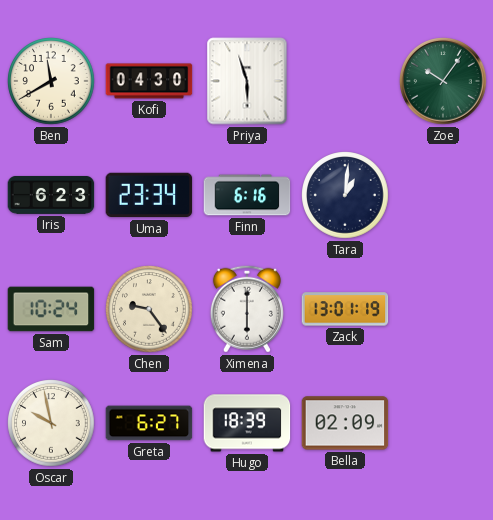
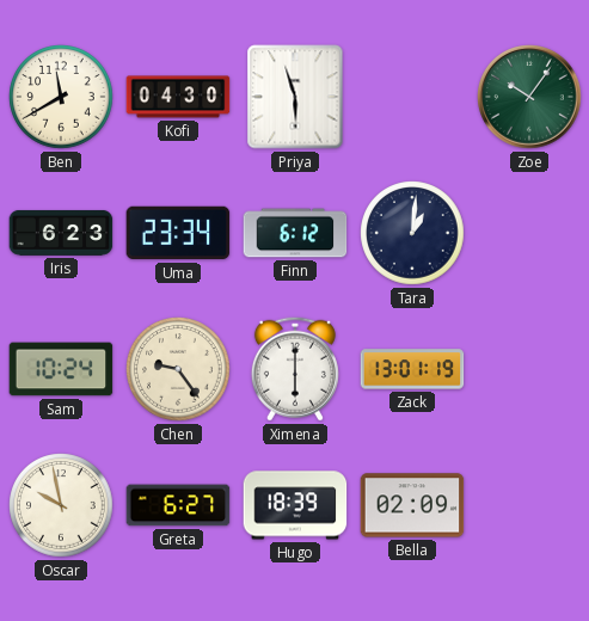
Finn: 6:16 -> 6:12
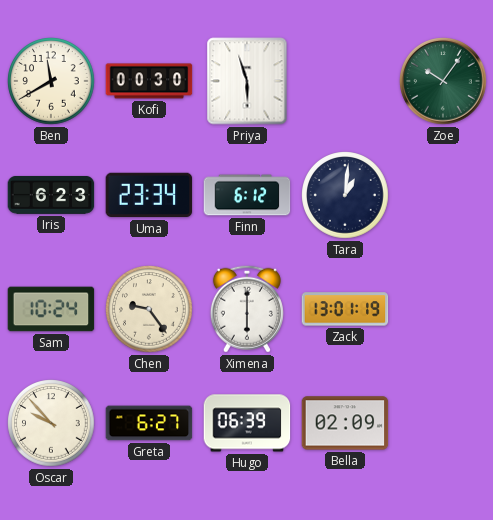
Kofi: 04:30 -> 00:30
Oscar: 9:58 -> 9:53
Hugo: 18:39 -> 06:39
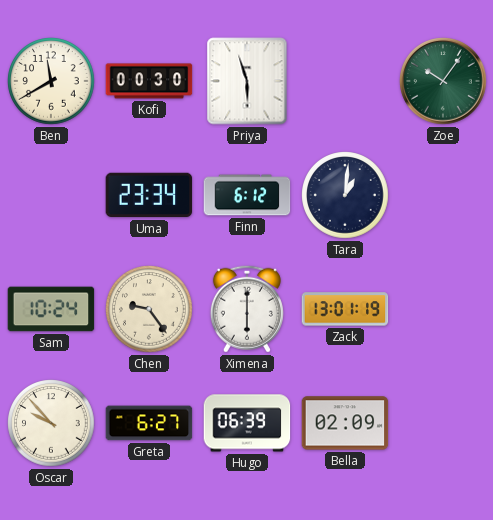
Iris: 6:23 -> none
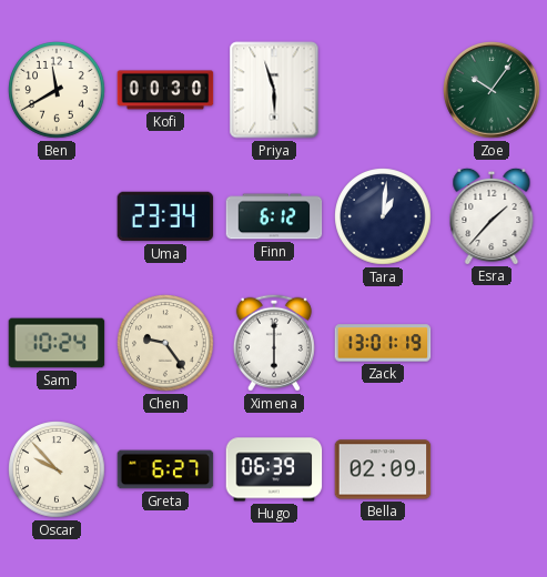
Esra: none -> 1:37
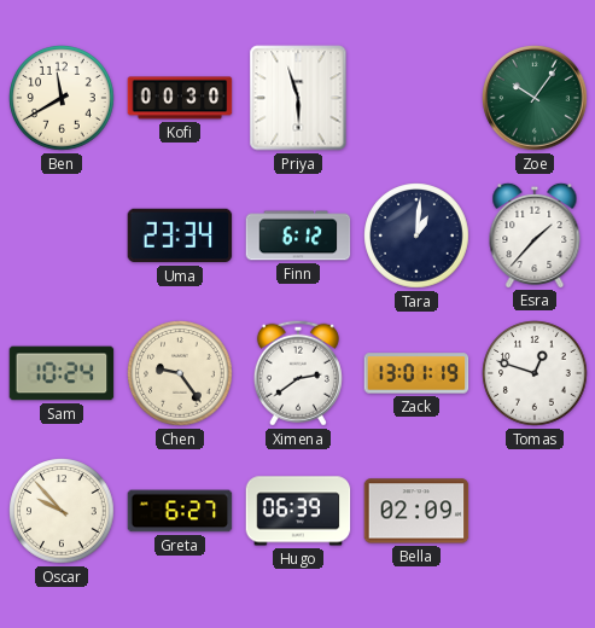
Ximena: 6:00 -> 2:39
Tomas: none -> 12:48
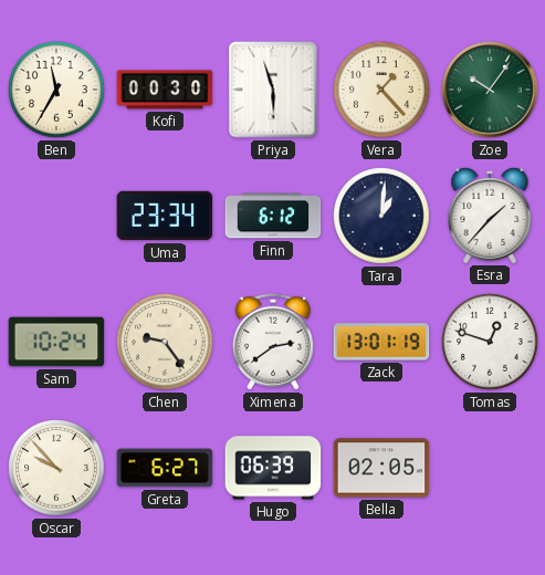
Ben: 11:40 -> 11:35
Vera: none -> 1:23
Bella: 02:09 -> 02:05
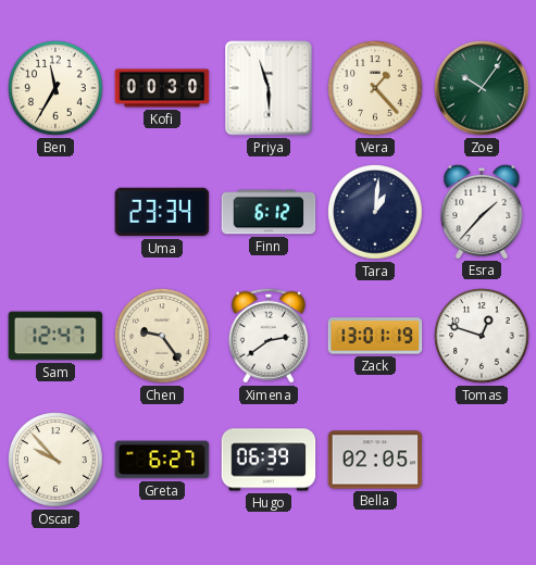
Sam: 10:24 -> 12:47
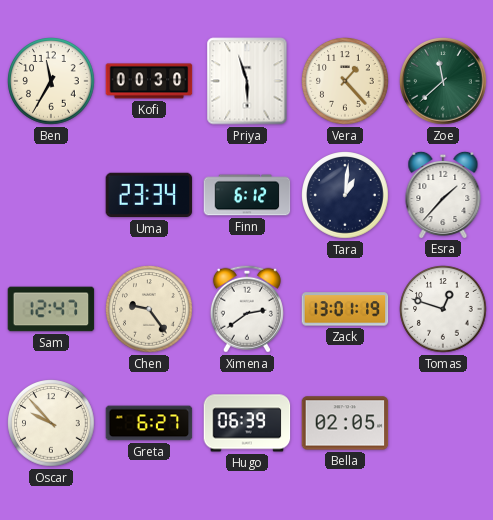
Zoe: 10:06 -> 11:38
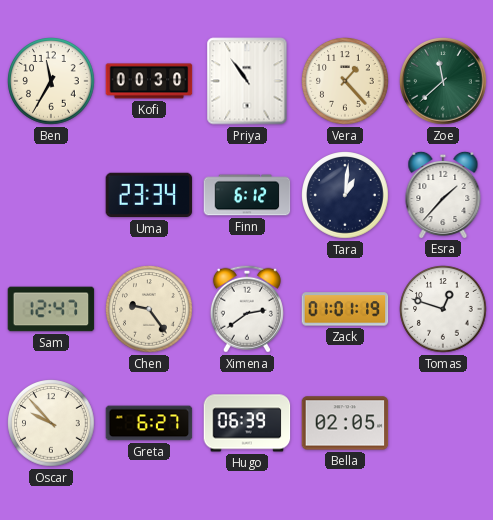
Priya: 5:57 -> 10:54
Zack: 13:01 -> 01:01
